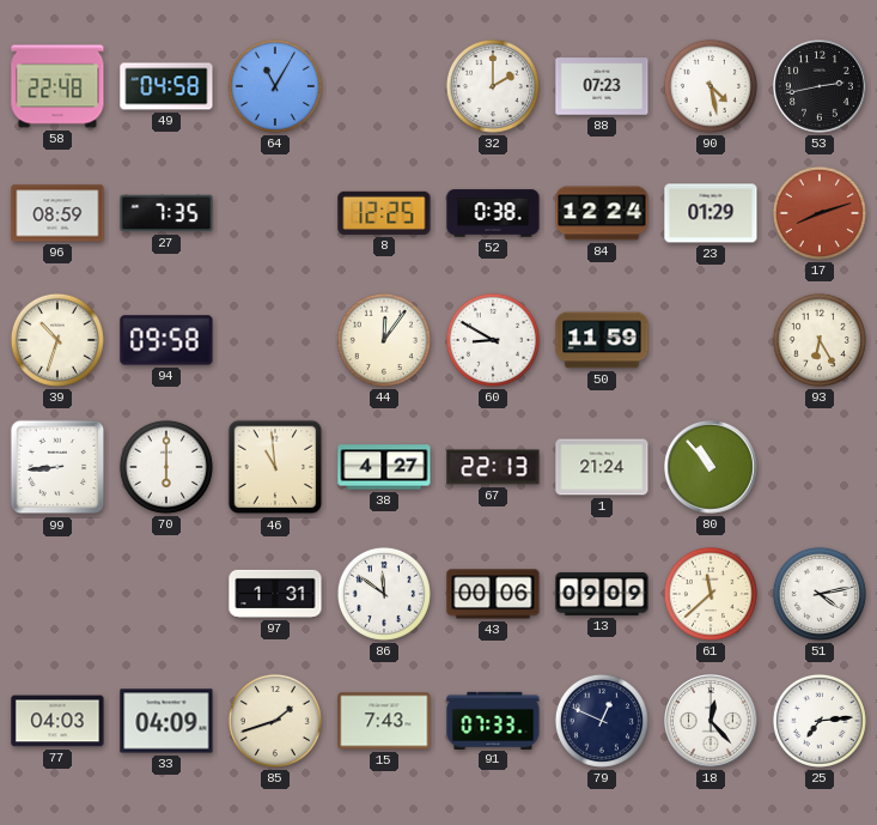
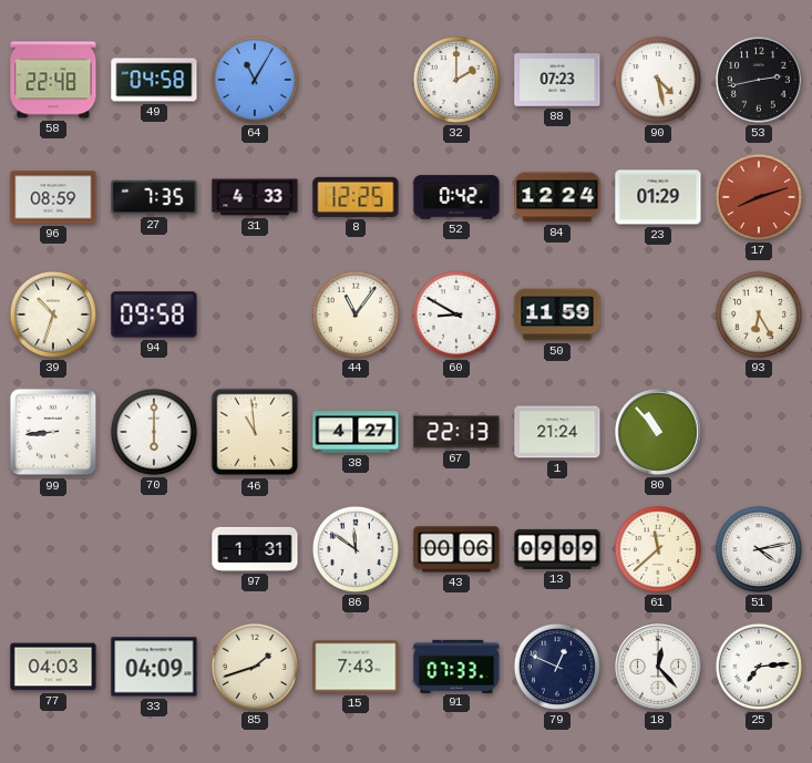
31: none -> 4:33
52: 0:38 -> 0:42
44: 12:06 -> 11:06
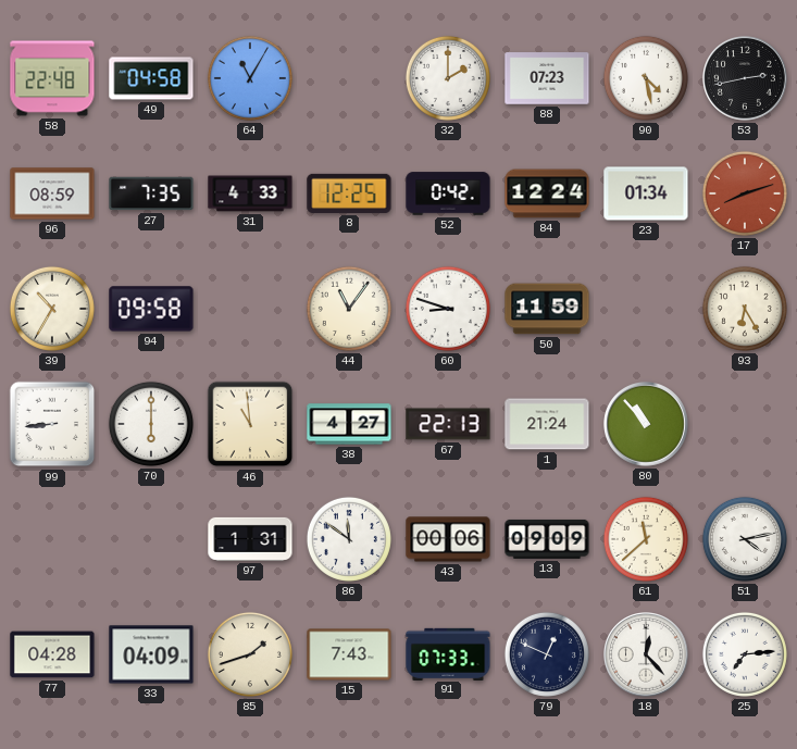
23: 01:29 -> 01:34
39: 10:33 -> 10:35
60: 8:50 -> 8:48
77: 04:03 -> 04:28
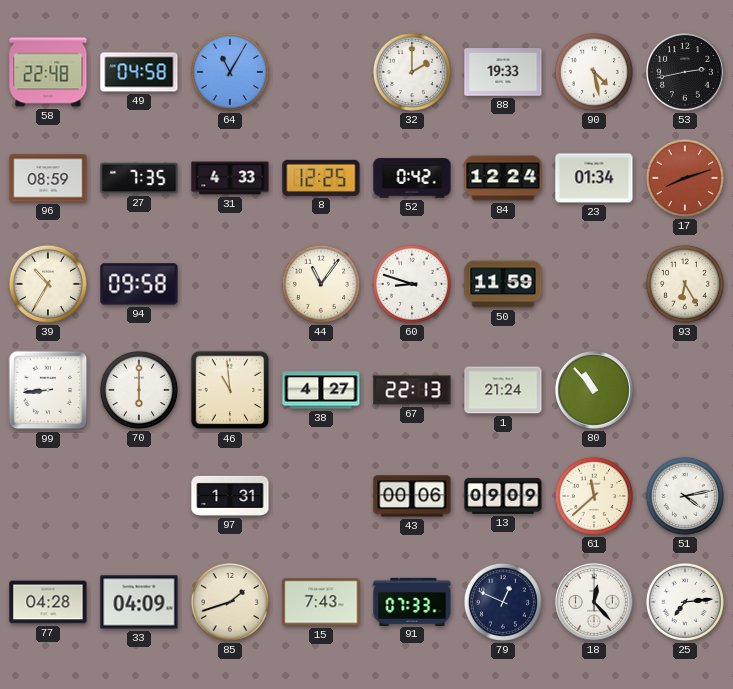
88: 07:23 -> 19:33
86: 11:51 -> none
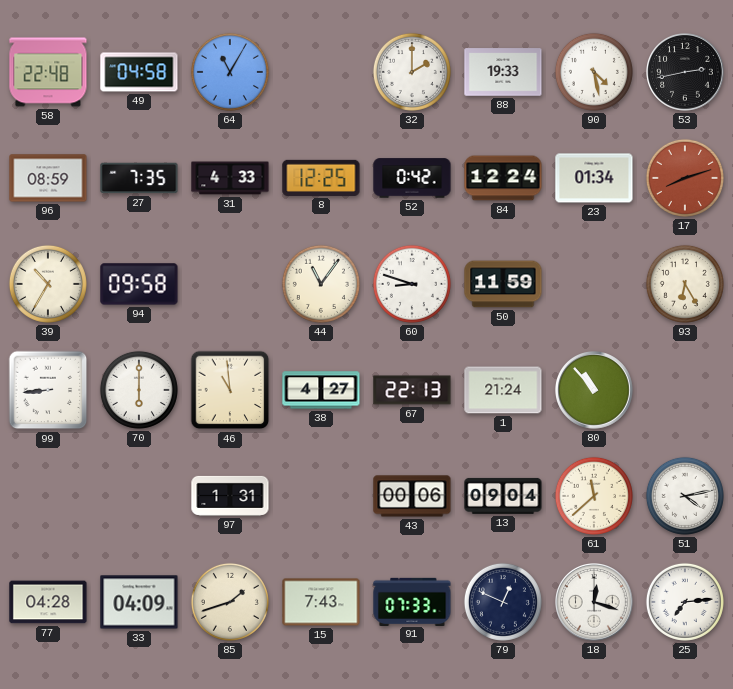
13: 09:09 -> 09:04
18: 12:23 -> 12:18
